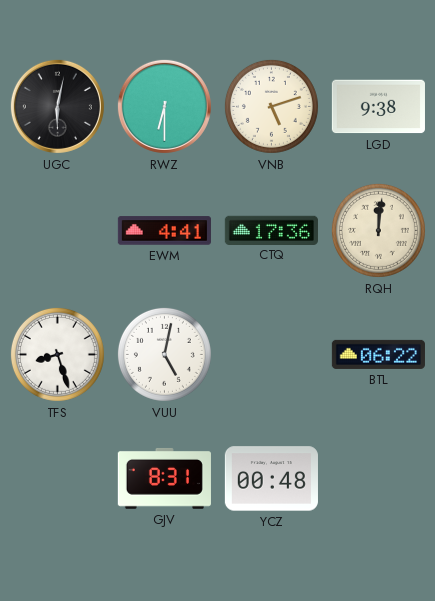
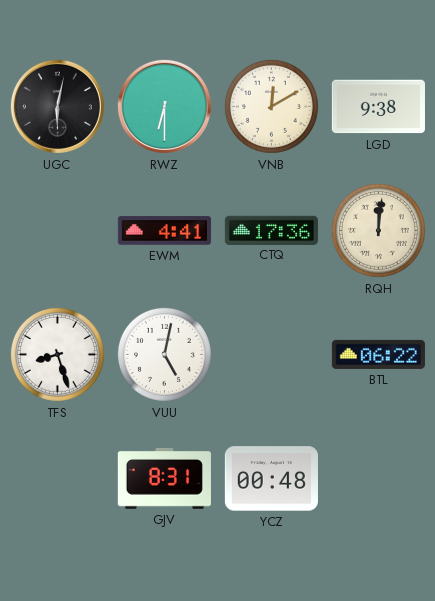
VNB: 5:12 -> 12:10
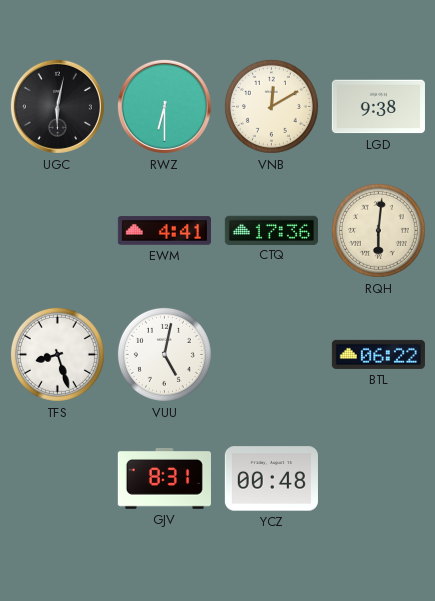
RQH: 12:01 -> 6:01
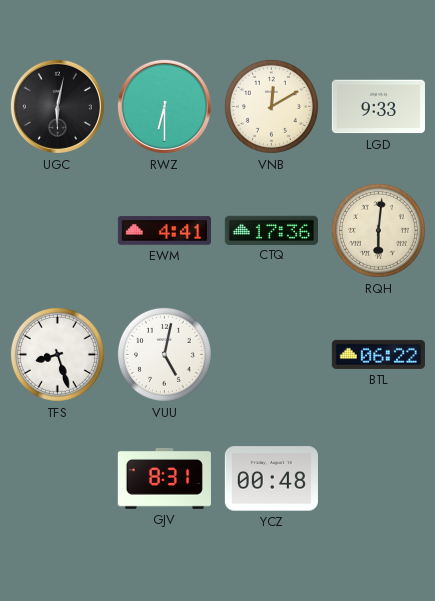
LGD: 9:38 -> 9:33
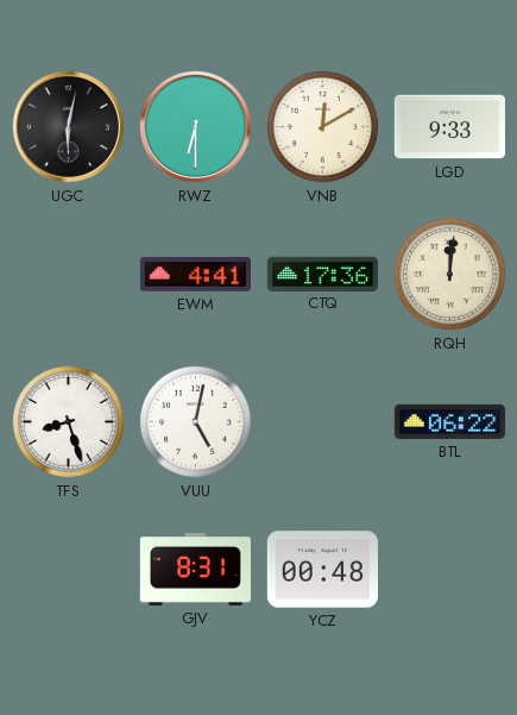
RQH: 6:01 -> 12:01
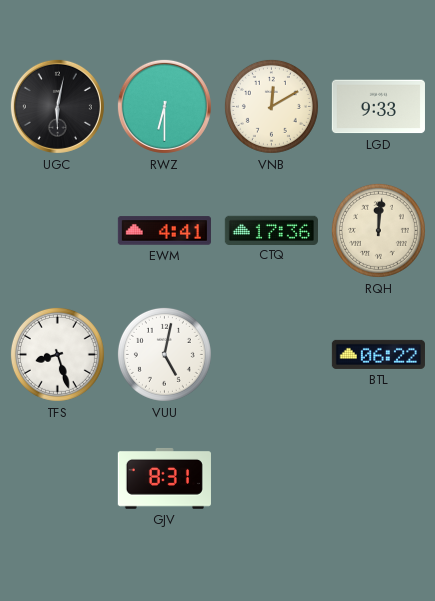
YCZ: 00:48 -> none
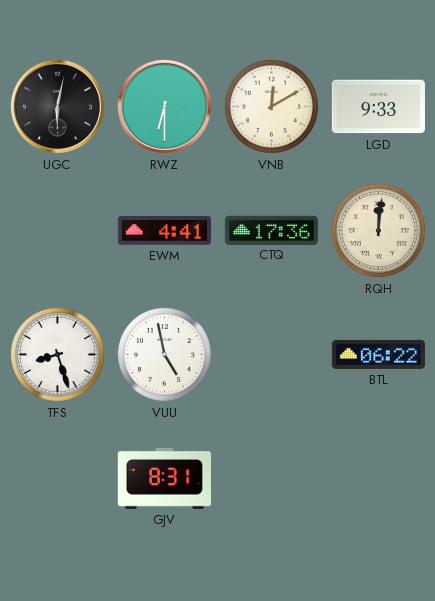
VUU: 5:02 -> 4:58
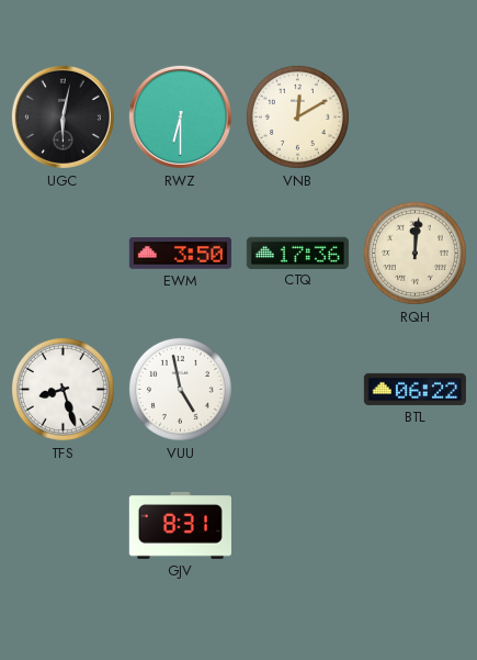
LGD: 9:33 -> none
EWM: 4:41 -> 3:50
